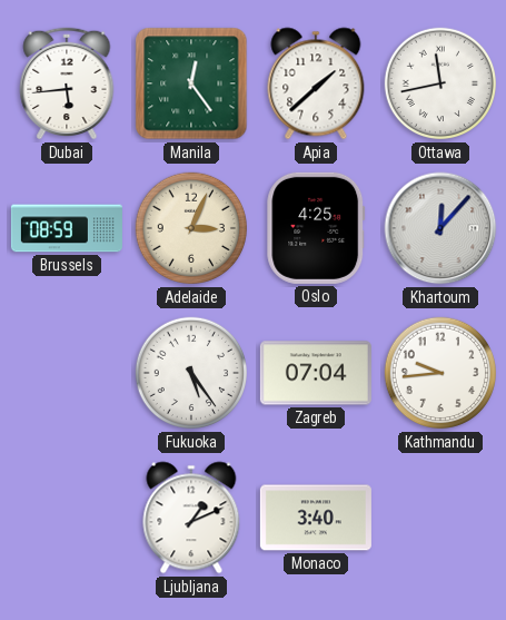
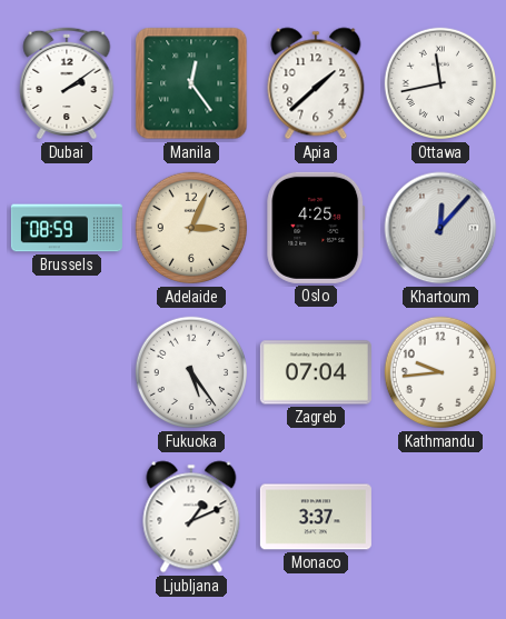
Dubai: 5:44 -> 2:09
Monaco: 3:40 -> 3:37
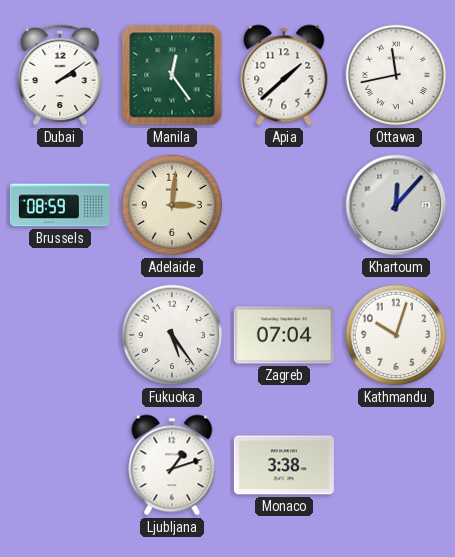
Adelaide: 3:04 -> 3:01
Oslo: 4:25 -> none
Kathmandu: 9:44 -> 10:03
Ljubljana: 1:11 -> 1:12
Monaco: 3:37 -> 3:38
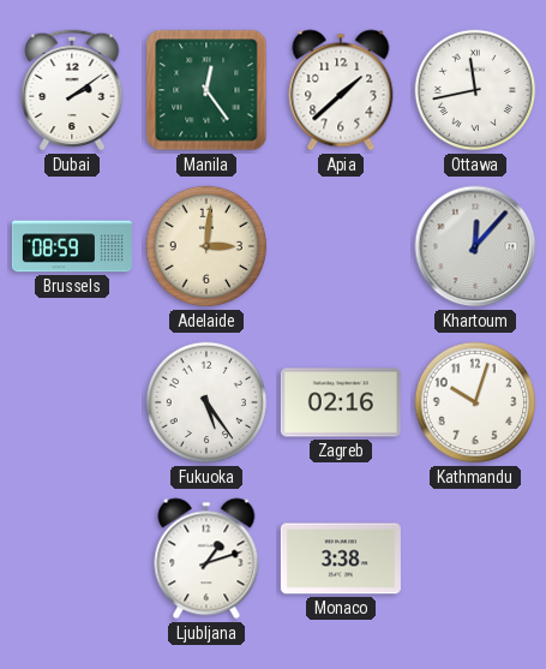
Zagreb: 07:04 -> 02:16
